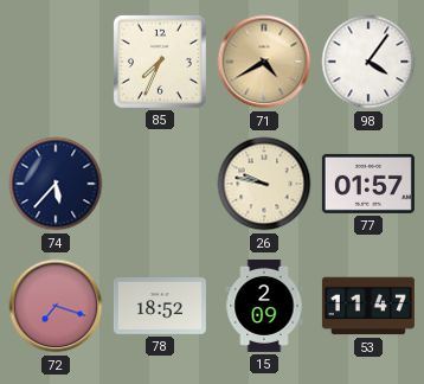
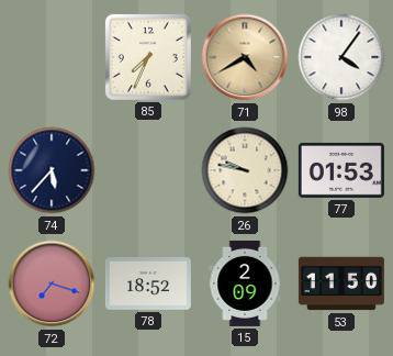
77: 01:57 -> 01:53
53: 11:47 -> 11:50
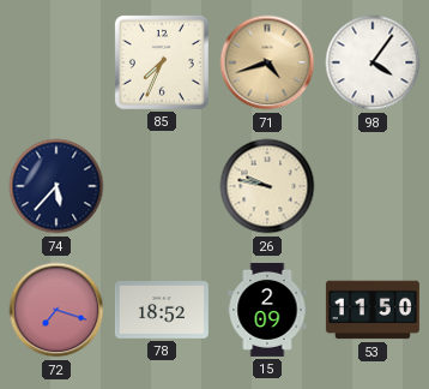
71: 4:40 -> 4:42
77: 01:53 -> none
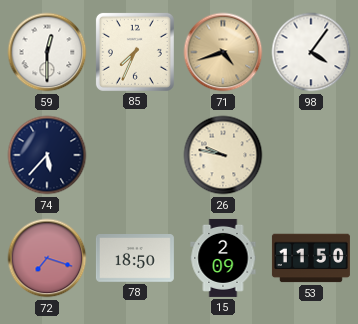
59: none -> 12:30
78: 18:52 -> 18:50
